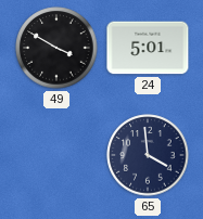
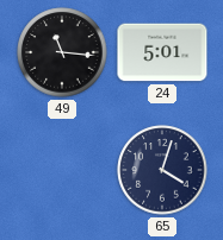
49: 3:50 -> 11:16
65: 3:59 -> 4:03
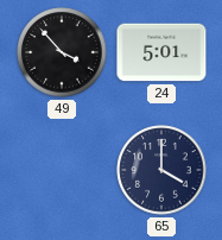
49: 11:16 -> 3:53
65: 4:03 -> 4:00
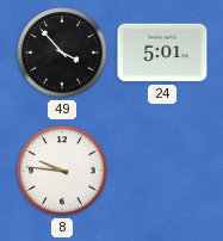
8: none -> 9:46
65: 4:00 -> none
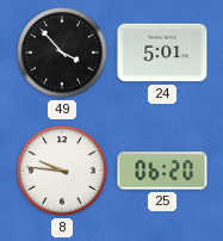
25: none -> 06:20
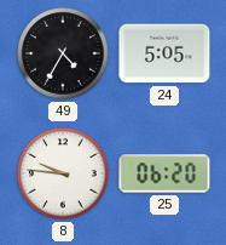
49: 3:53 -> 4:35
24: 5:01 -> 5:05
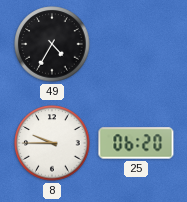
24: 5:05 -> none
8: 9:46 -> 9:45
